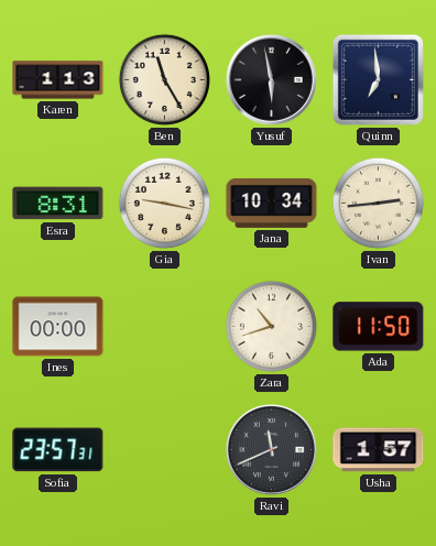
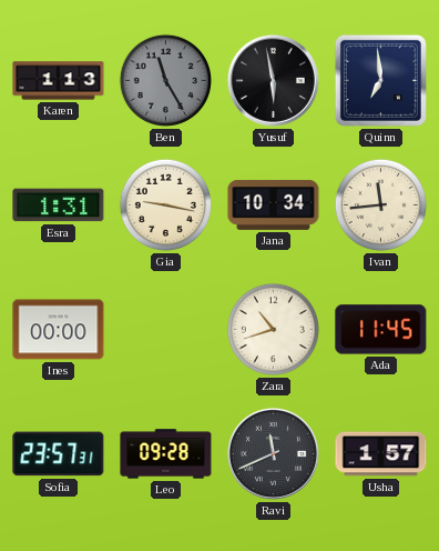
Ben dial: cream -> grey
Esra: 8:31 -> 1:31
Ivan: 2:44 -> 11:44
Ada: 11:50 -> 11:45
Leo: none -> 09:28
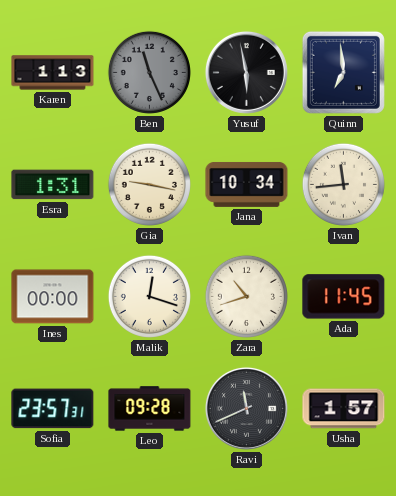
Ben: 11:25 -> 11:26
Malik: none -> 12:18
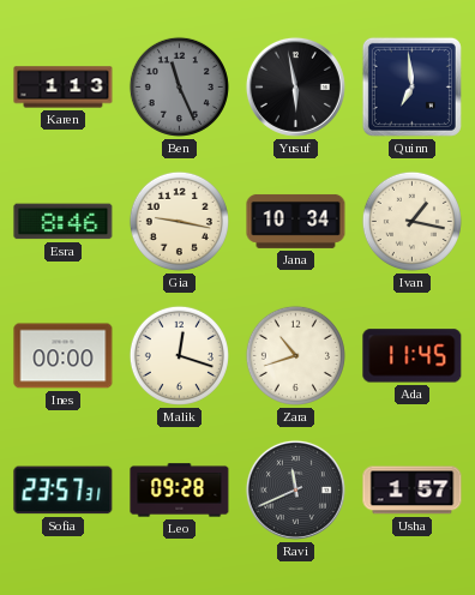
Esra: 1:31 -> 8:46
Ivan: 11:44 -> 1:17
